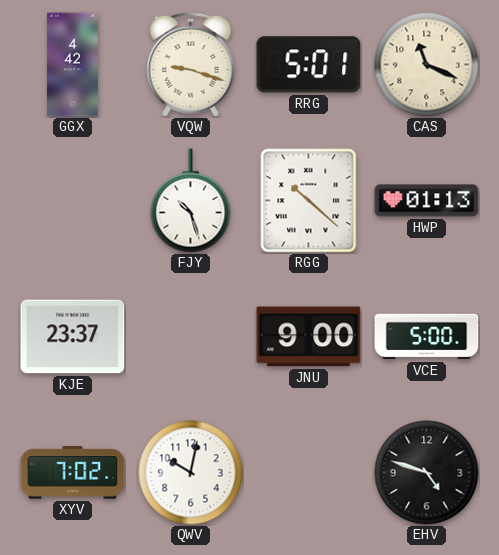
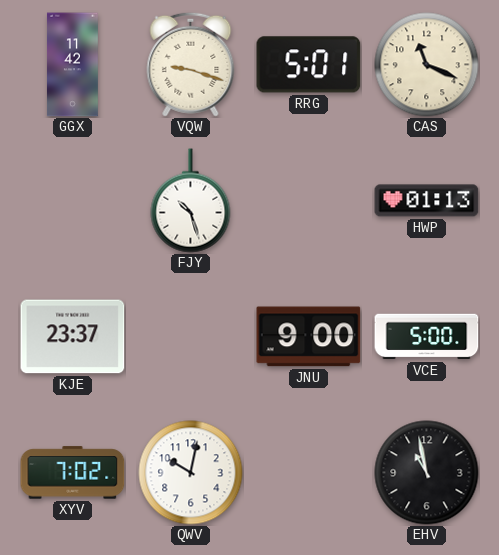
GGX: 4:42 -> 11:42
RGG: 10:22 -> none
EHV: 4:48 -> 10:58
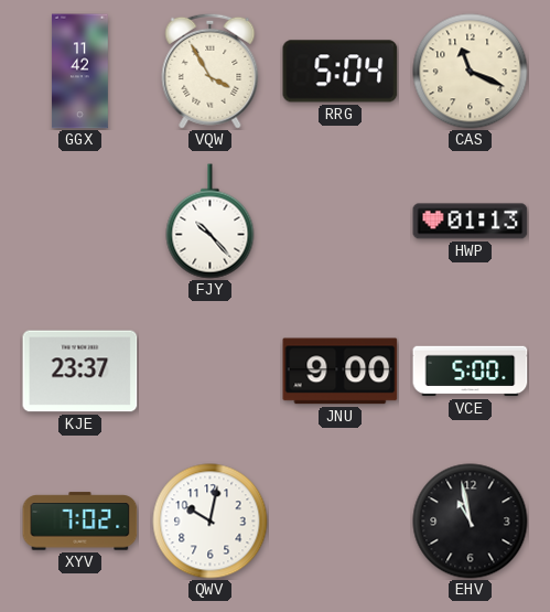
VQW: 9:18 -> 3:55
RRG: 5:01 -> 5:04
FJY: 10:27 -> 10:23
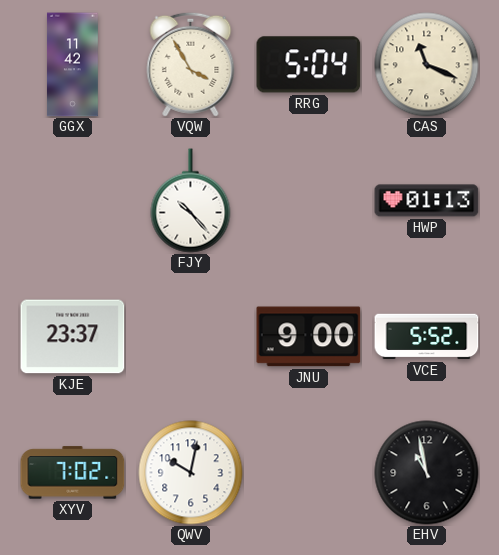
VCE: 5:00 -> 5:52
